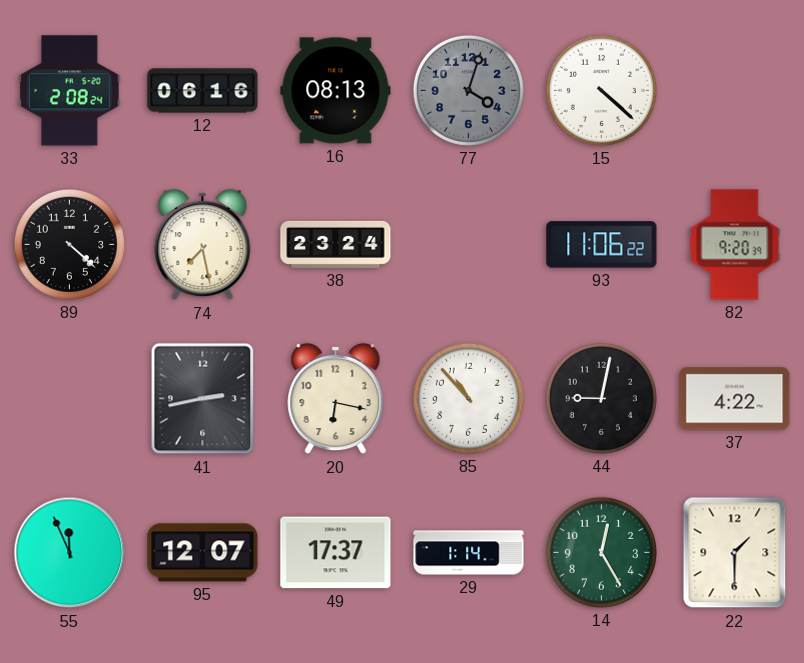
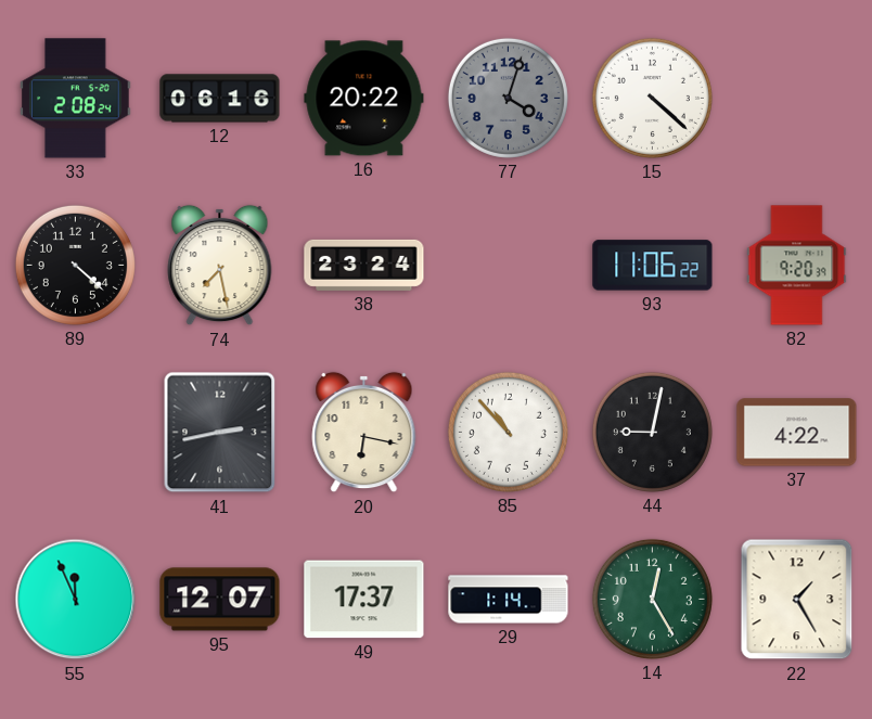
16: 08:13 -> 20:22
22: 1:30 -> 1:25
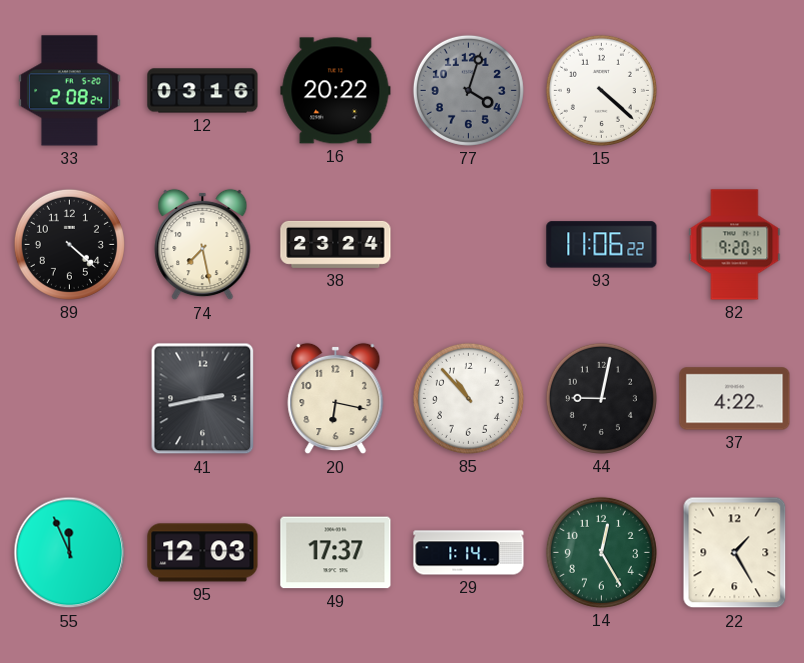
12: 06:16 -> 03:16
95: 12:07 -> 12:03
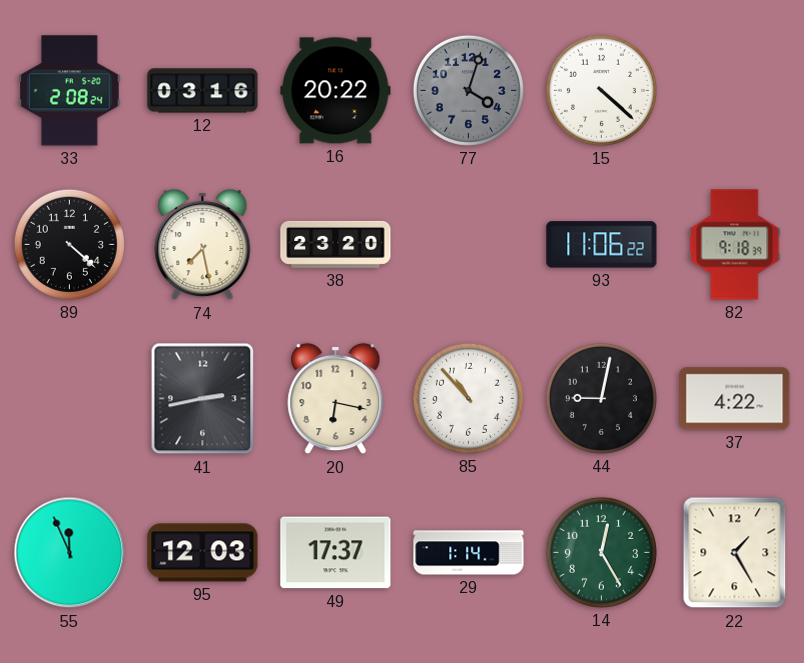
38: 23:24 -> 23:20
82: 9:20 -> 9:18
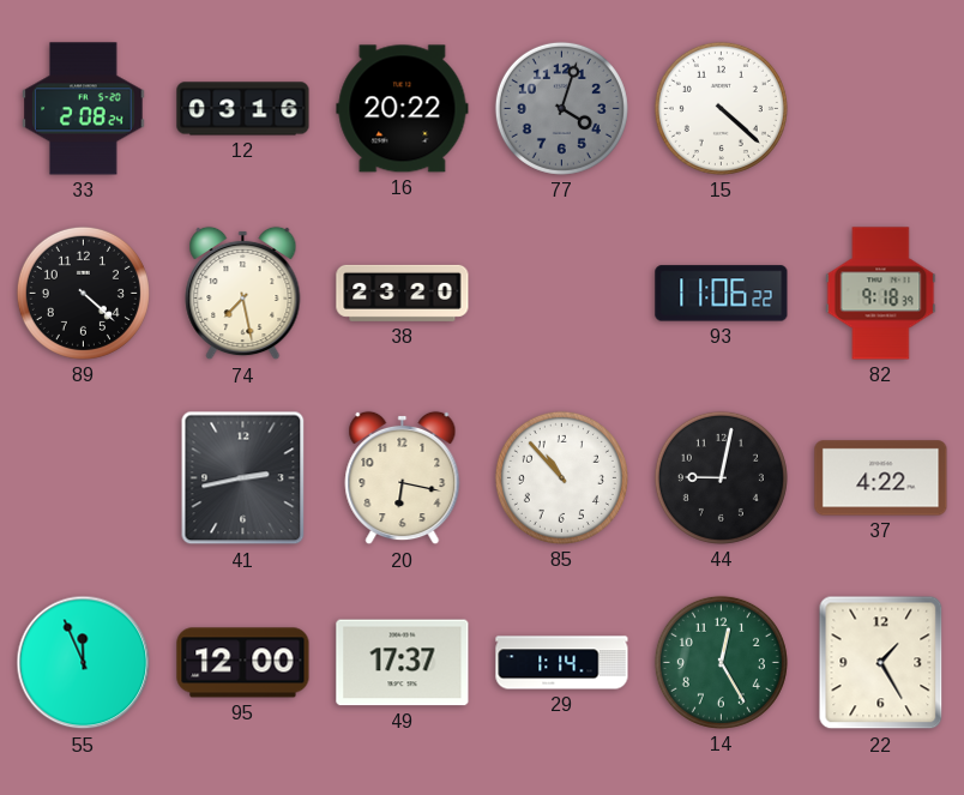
95: 12:03 -> 12:00
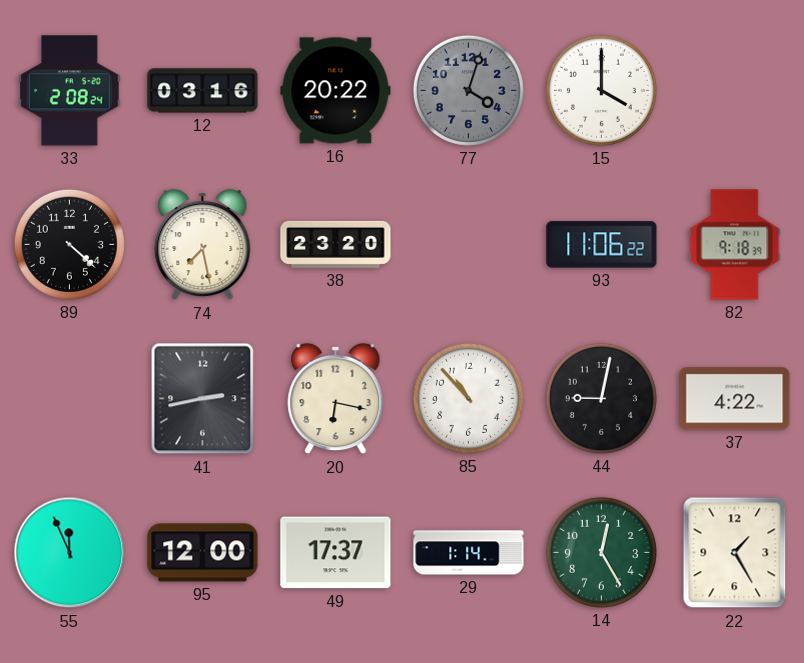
15: 4:22 -> 4:00
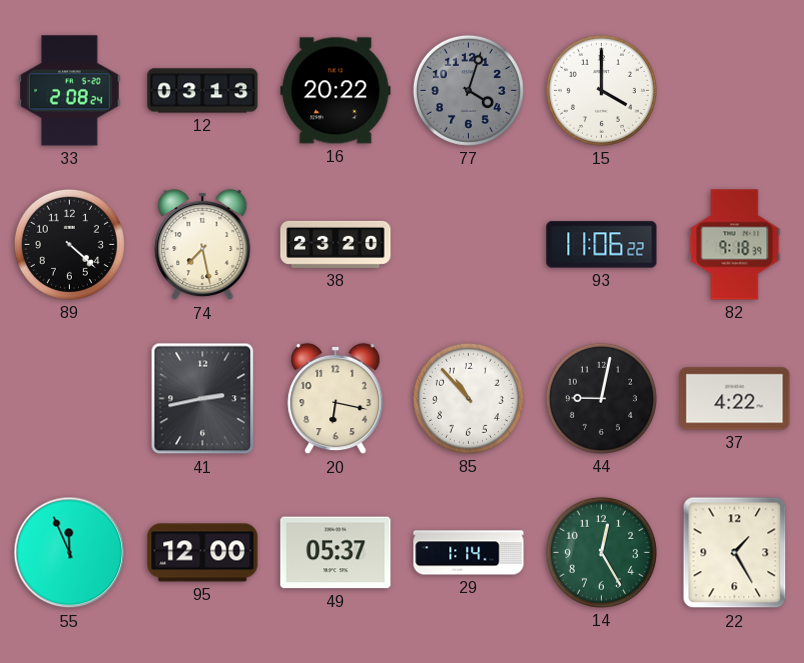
12: 03:16 -> 03:13
49: 17:37 -> 05:37
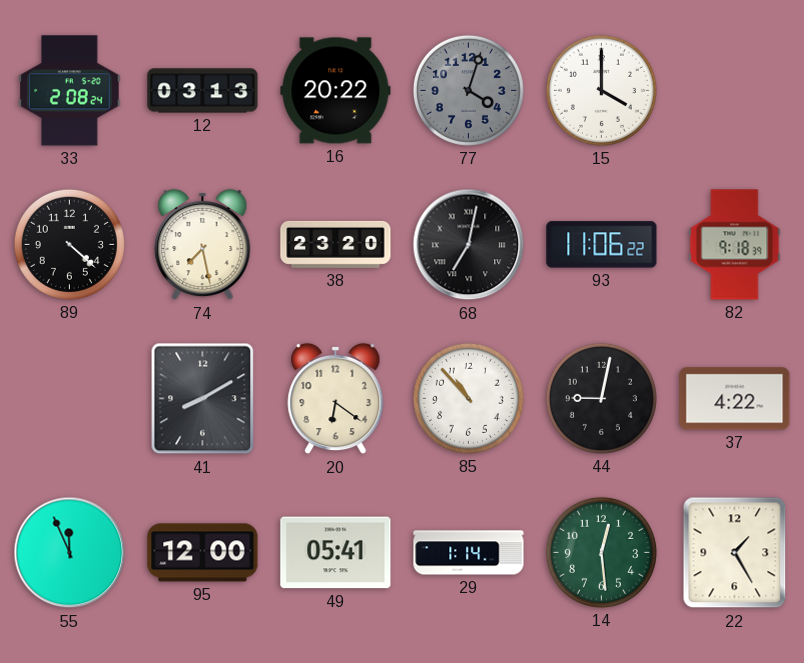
68: none -> 7:02
41: 2:43 -> 8:10
20: 6:17 -> 6:21
49: 05:37 -> 05:41
14: 12:25 -> 12:29
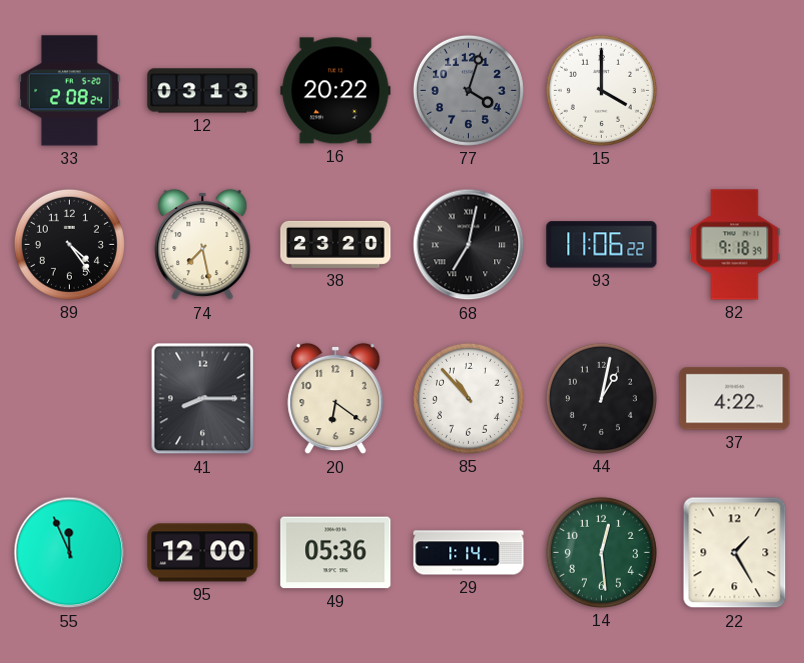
89: 4:22 -> 4:24
41: 8:10 -> 8:15
44: 9:02 -> 1:02
49: 05:41 -> 05:36
